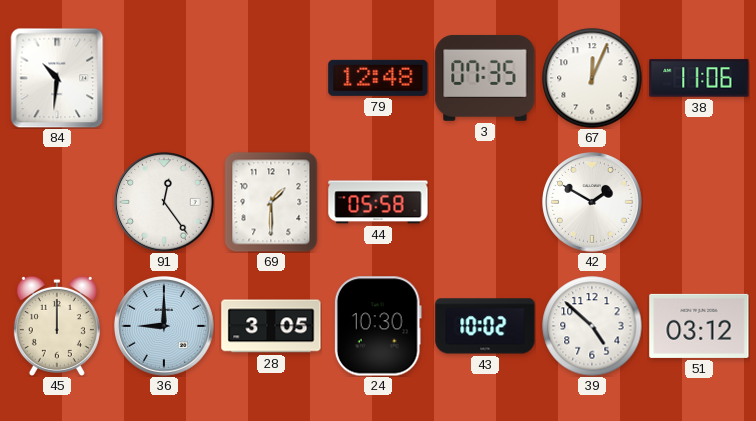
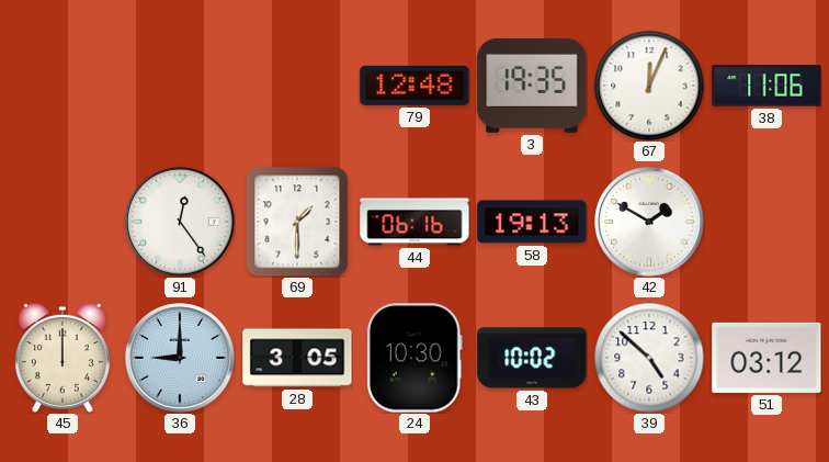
84: 10:31 -> none
3: 07:35 -> 19:35
44: 05:58 -> 06:16
58: none -> 19:13
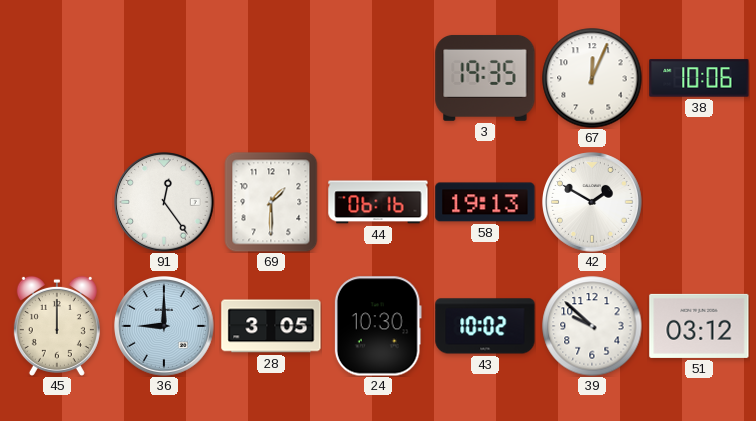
79: 12:48 -> none
38: 11:06 -> 10:06
39: 4:52 -> 9:52
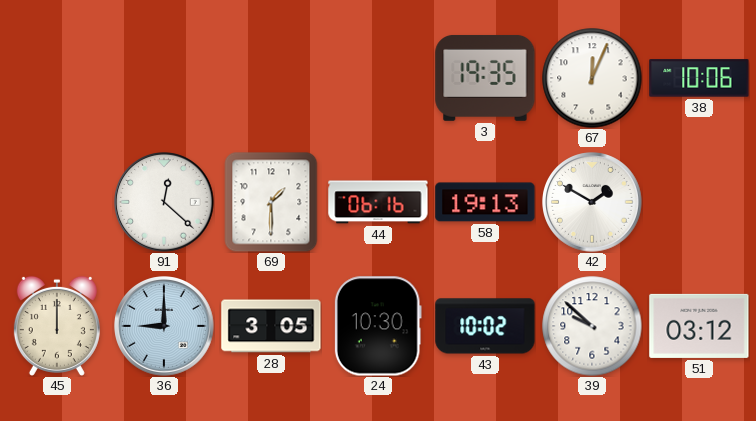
91: 12:24 -> 12:22
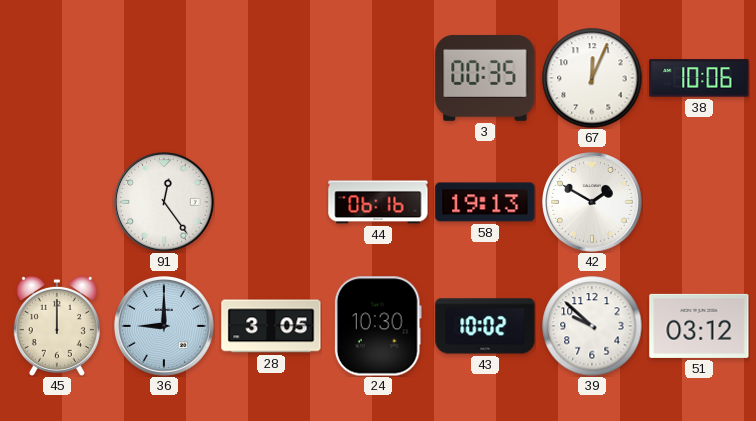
3: 19:35 -> 00:35
91: 12:22 -> 12:24
69: 1:30 -> none
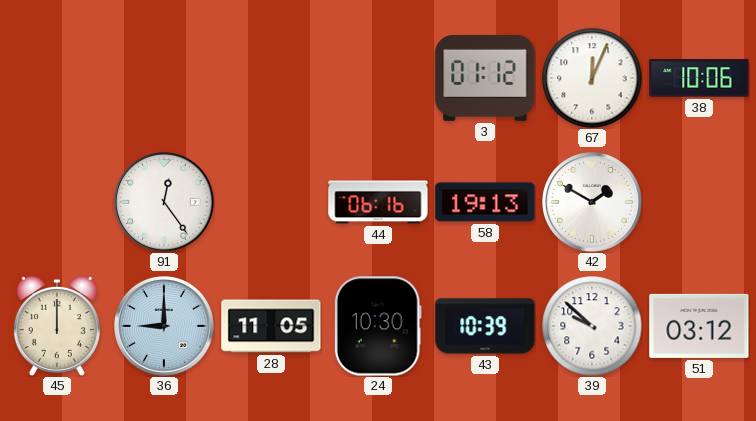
3: 00:35 -> 01:12
28: 3:05 -> 11:05
43: 10:02 -> 10:39
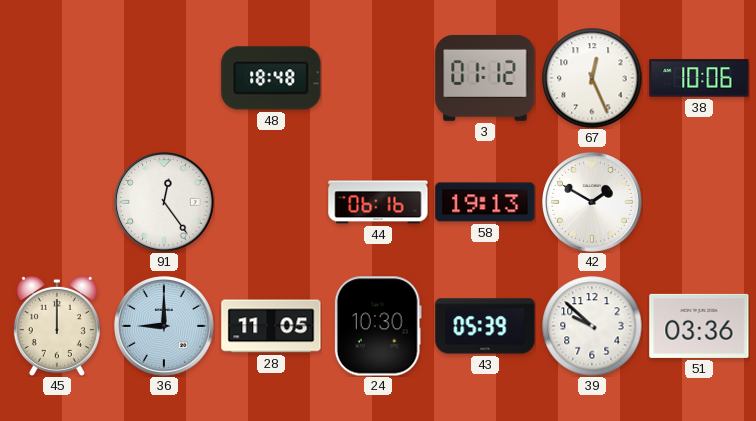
48: none -> 18:48
67: 12:04 -> 12:26
43: 10:39 -> 05:39
51: 03:12 -> 03:36
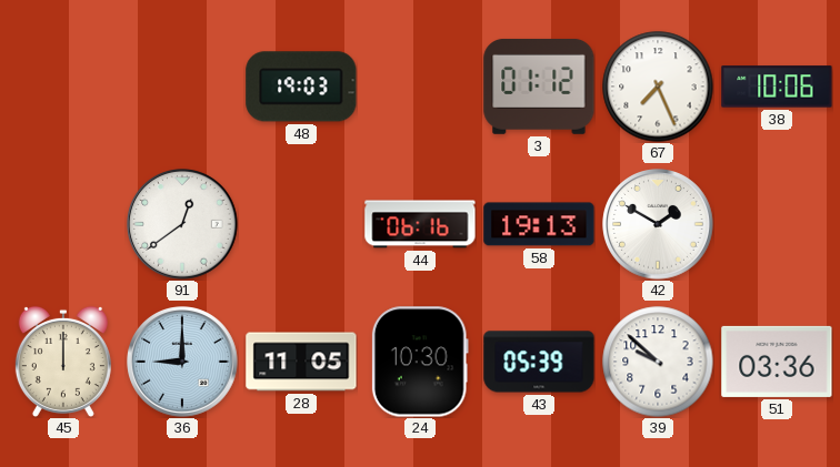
48: 18:48 -> 19:03
67: 12:26 -> 7:26
91: 12:24 -> 12:39
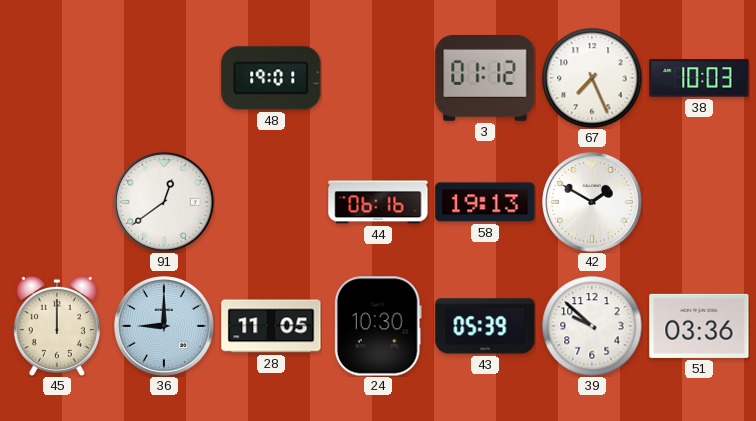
48: 19:03 -> 19:01
38: 10:06 -> 10:03
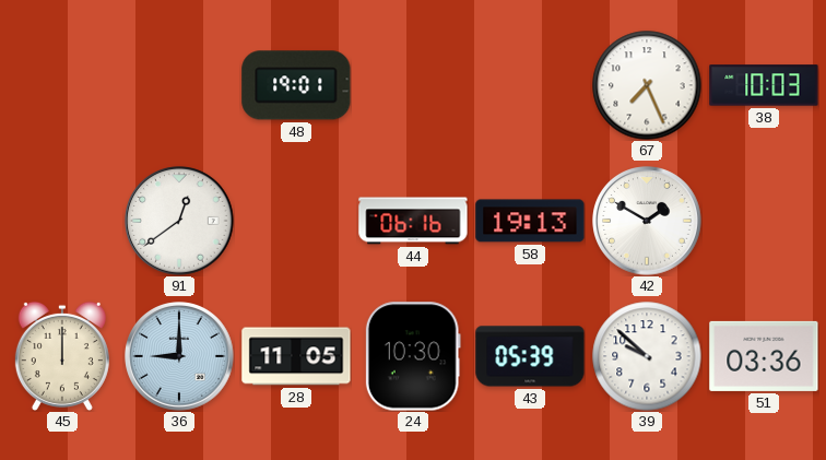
3: 01:12 -> none
